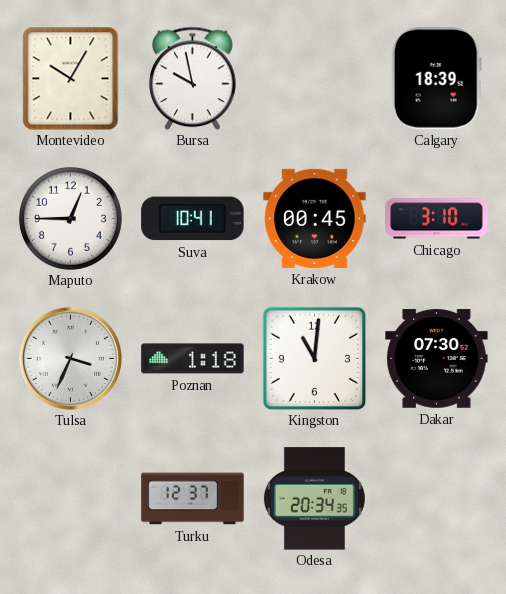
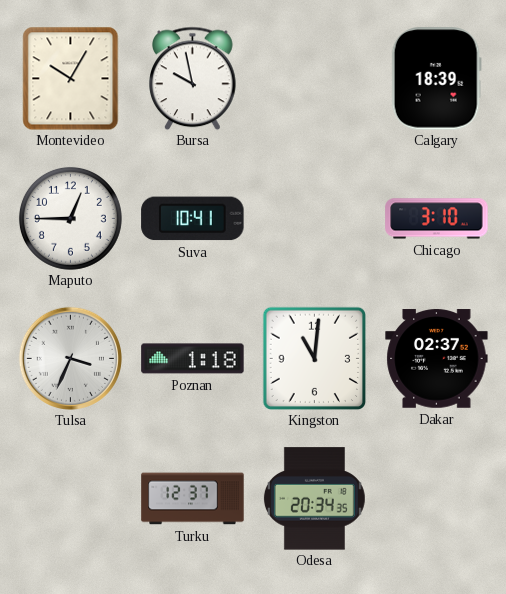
Krakow: 00:45 -> none
Dakar: 07:30 -> 02:37
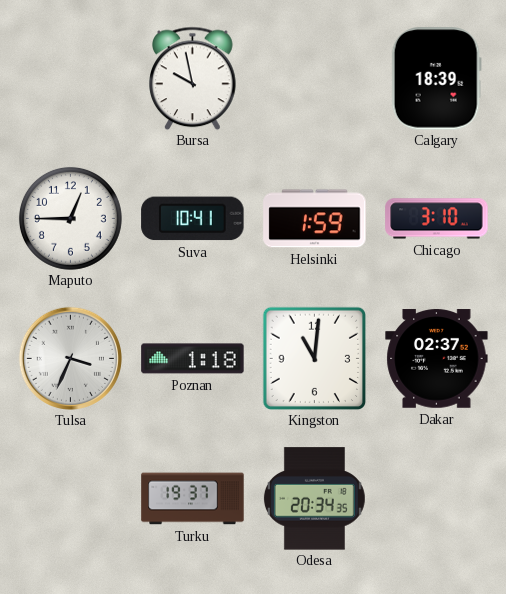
Montevideo: 10:05 -> none
Helsinki: none -> 1:59
Turku: 12:37 -> 19:37
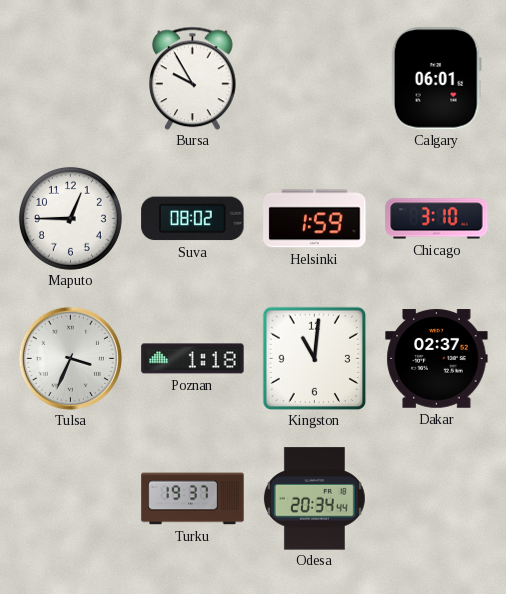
Bursa: 9:58 -> 9:55
Calgary: 18:39 -> 06:01
Suva: 10:41 -> 08:02
Odesa: 20:34:35 -> 20:34:44
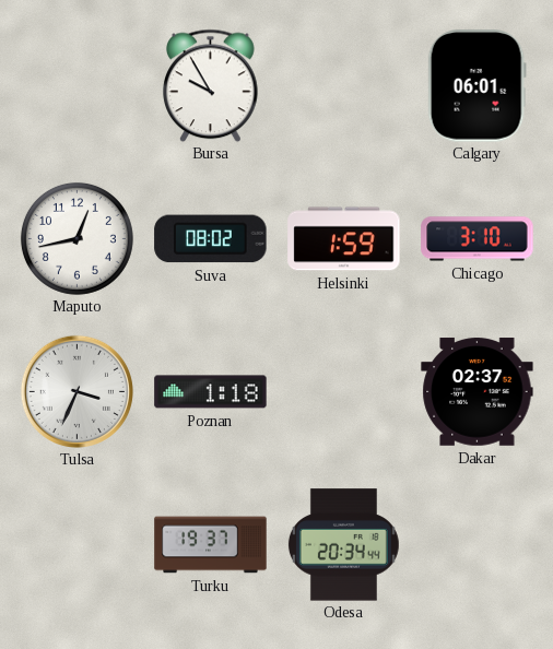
Maputo: 12:45 -> 12:43
Kingston: 11:01 -> none
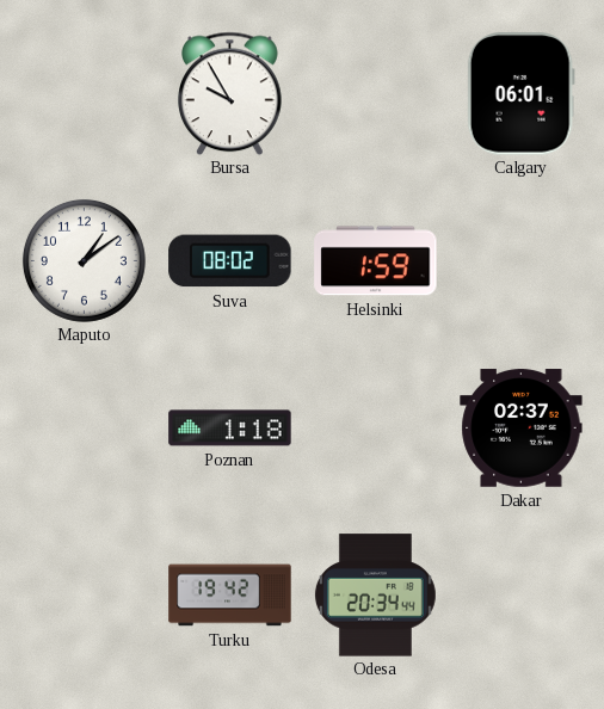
Maputo: 12:43 -> 1:09
Chicago: 3:10 -> none
Tulsa: 3:34 -> none
Turku: 19:37 -> 19:42
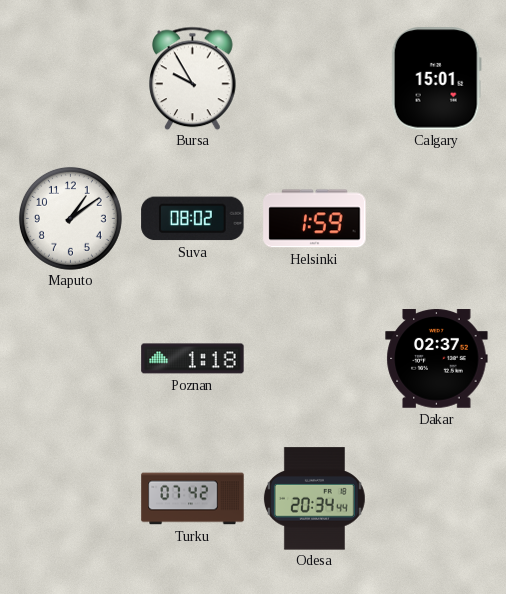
Calgary: 06:01 -> 15:01
Turku: 19:42 -> 07:42
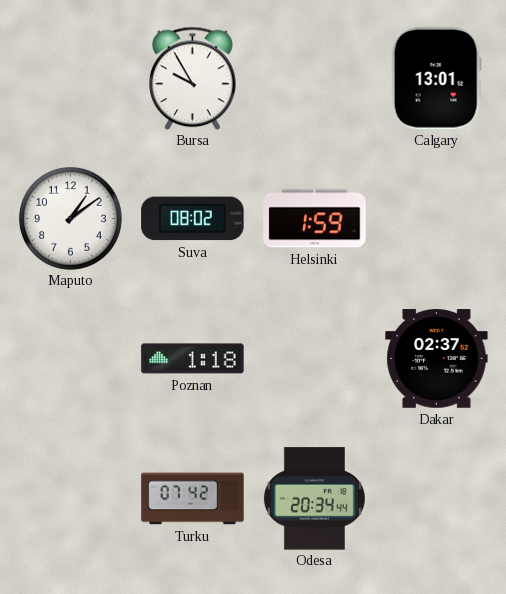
Calgary: 15:01 -> 13:01
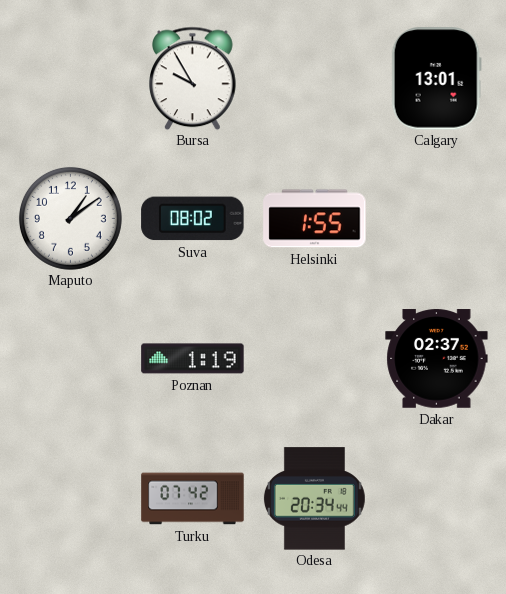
Helsinki: 1:59 -> 1:55
Poznan: 1:18 -> 1:19
